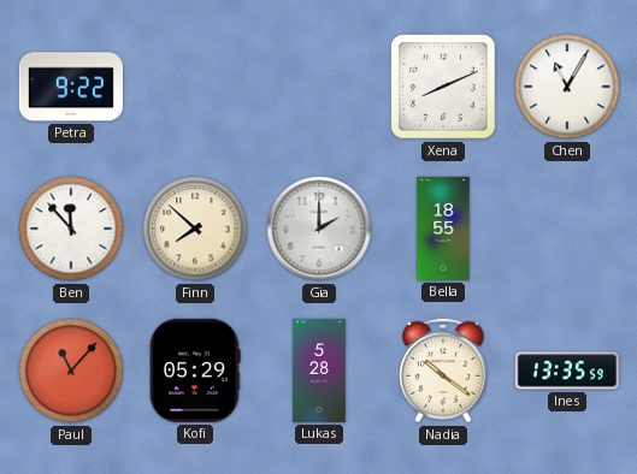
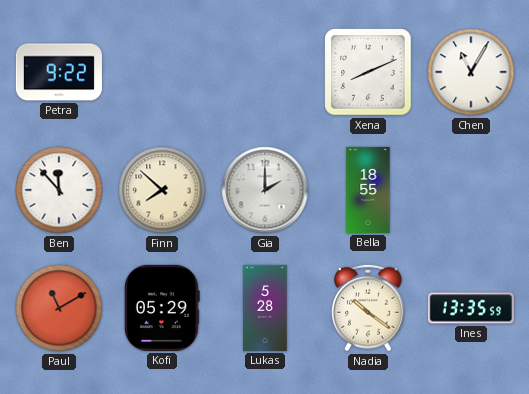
Paul: 11:07 -> 11:10
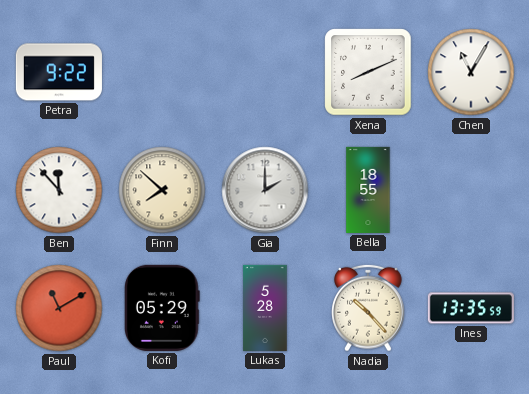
Nadia: 10:21 -> 10:23
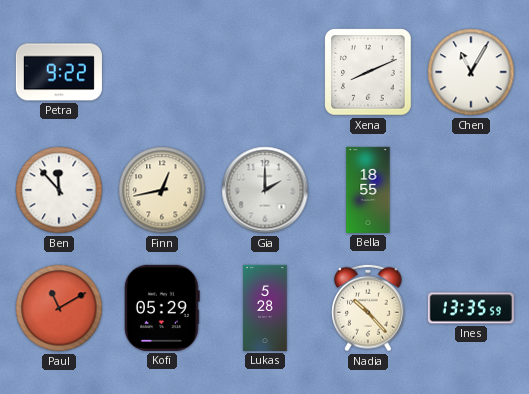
Finn: 7:52 -> 12:43
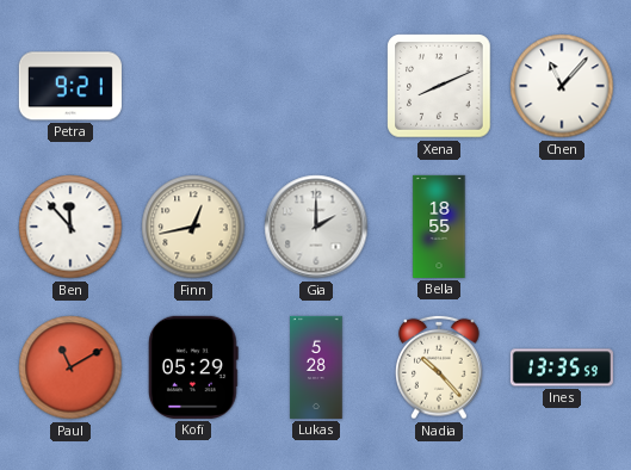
Petra: 9:22 -> 9:21
Chen: 11:05 -> 11:07
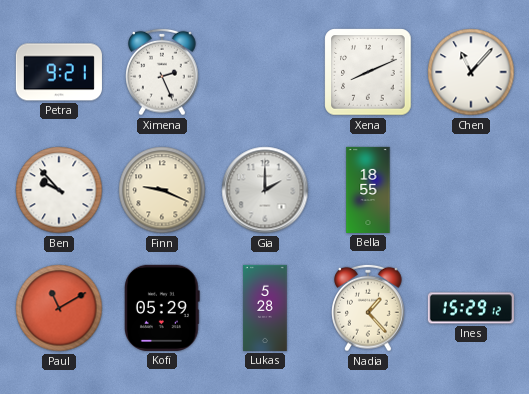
Ximena: none -> 2:26
Ben: 11:53 -> 9:53
Finn: 12:43 -> 9:19
Nadia: 10:23 -> 1:23
Ines: 13:35 -> 15:29
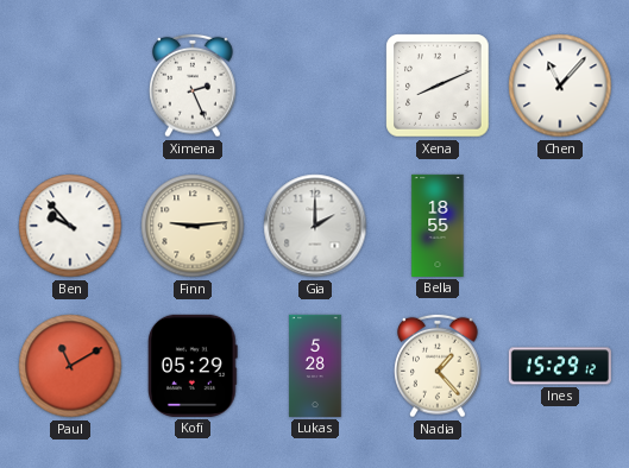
Petra: 9:21 -> none
Finn: 9:19 -> 9:14
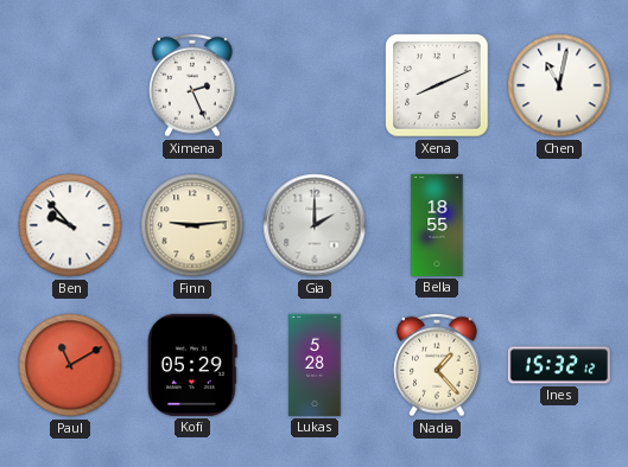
Chen: 11:07 -> 11:02
Ines: 15:29 -> 15:32
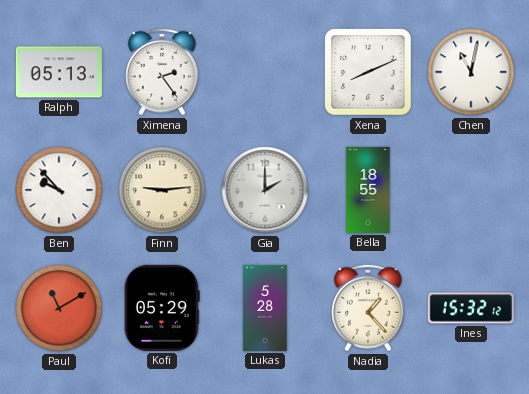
Ralph: none -> 05:13
Ximena: 2:26 -> 2:24
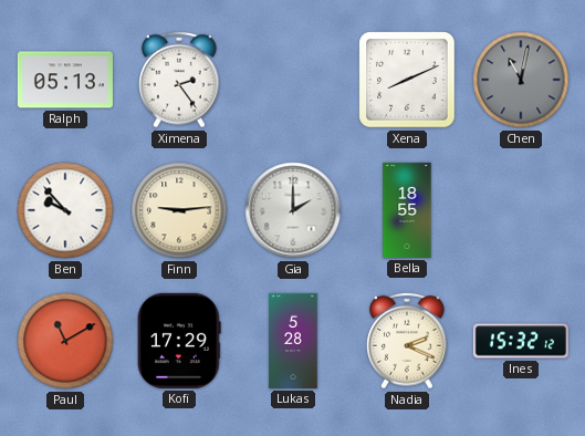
Chen dial: white -> grey
Kofi: 05:29 -> 17:29
Nadia: 1:23 -> 2:19
